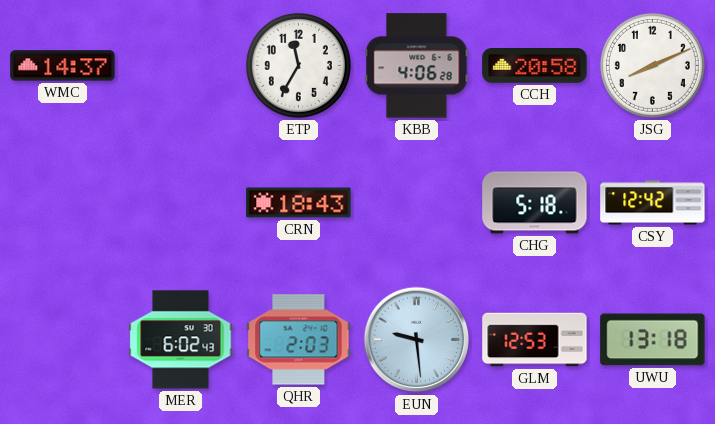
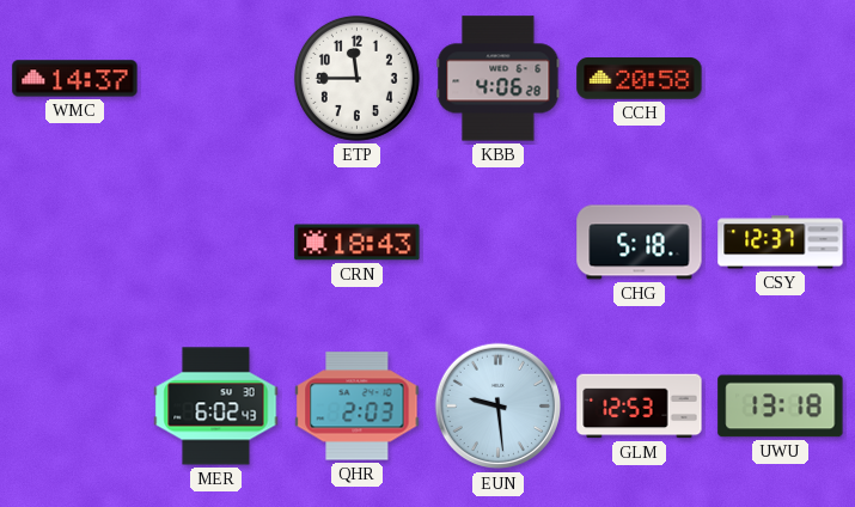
ETP: 11:35 -> 11:45
JSG: 8:11 -> none
CSY: 12:42 -> 12:37
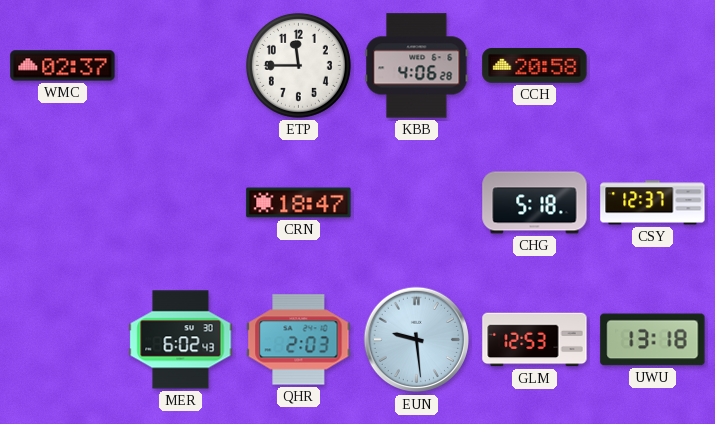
WMC: 14:37 -> 02:37
CRN: 18:43 -> 18:47
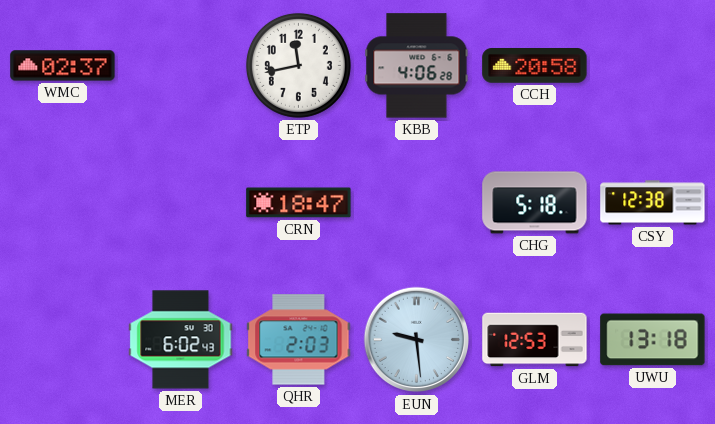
ETP: 11:45 -> 11:43
CSY: 12:37 -> 12:38
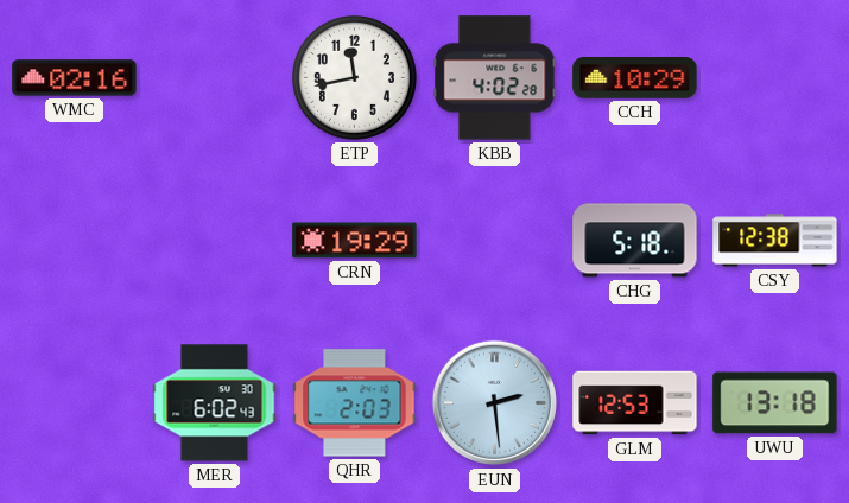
WMC: 02:37 -> 02:16
KBB: 4:06 -> 4:02
CCH: 20:58 -> 10:29
CRN: 18:47 -> 19:29
EUN: 9:29 -> 2:29
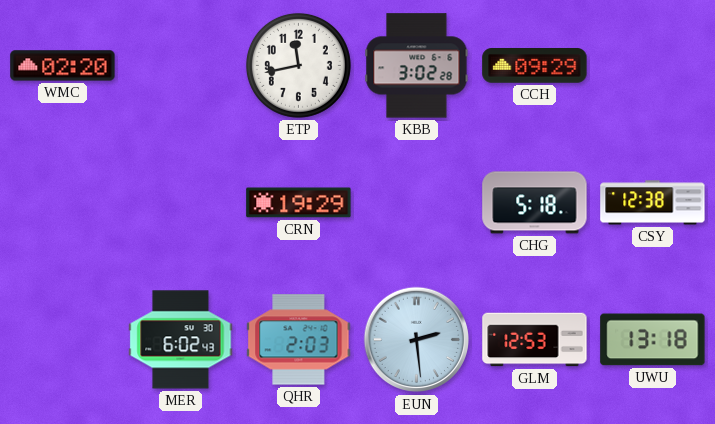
WMC: 02:16 -> 02:20
KBB: 4:02 -> 3:02
CCH: 10:29 -> 09:29
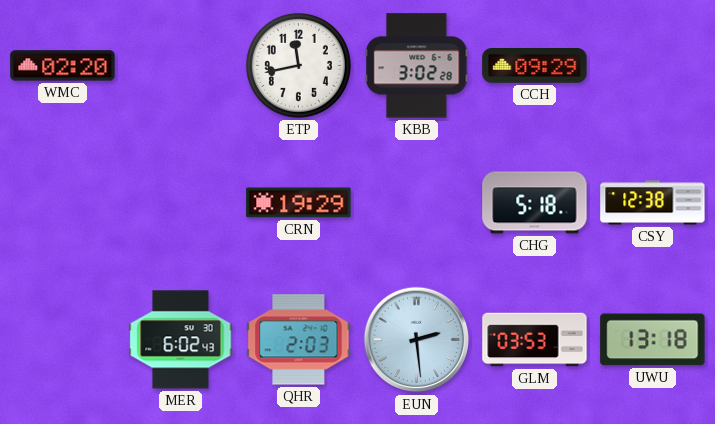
GLM: 12:53 -> 03:53
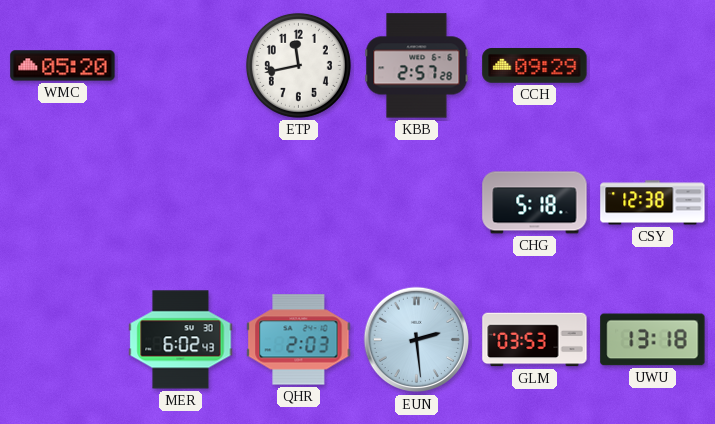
WMC: 02:20 -> 05:20
KBB: 3:02 -> 2:57
CRN: 19:29 -> none
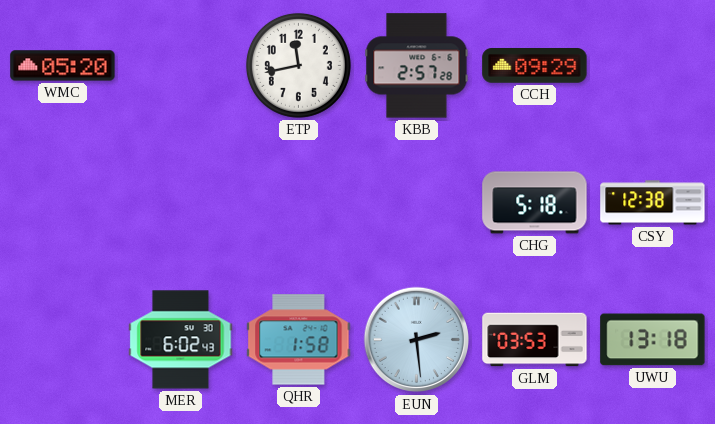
QHR: 2:03 -> 1:58
